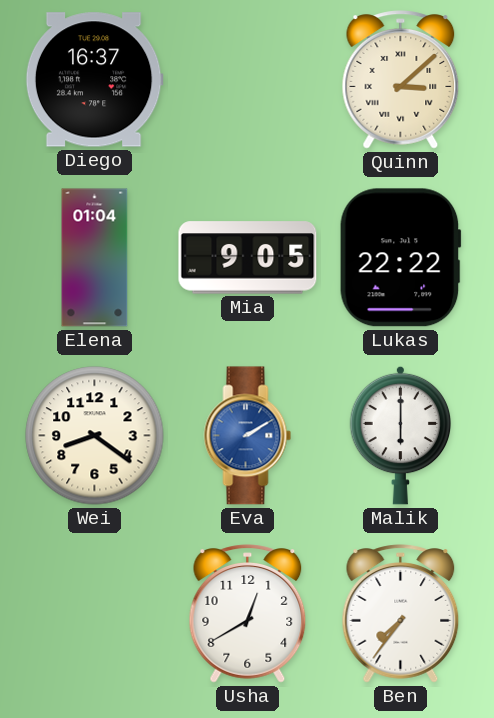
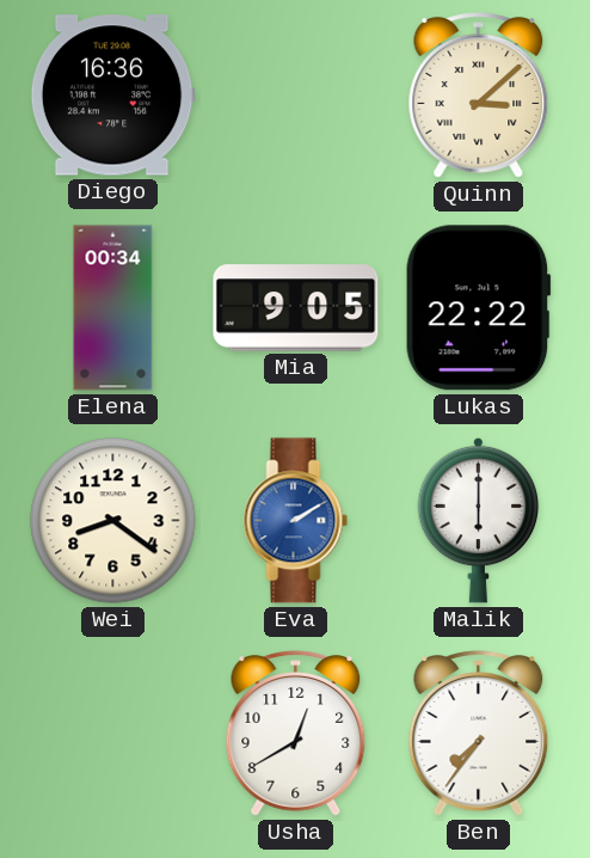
Diego: 16:37 -> 16:36
Elena: 01:04 -> 00:34
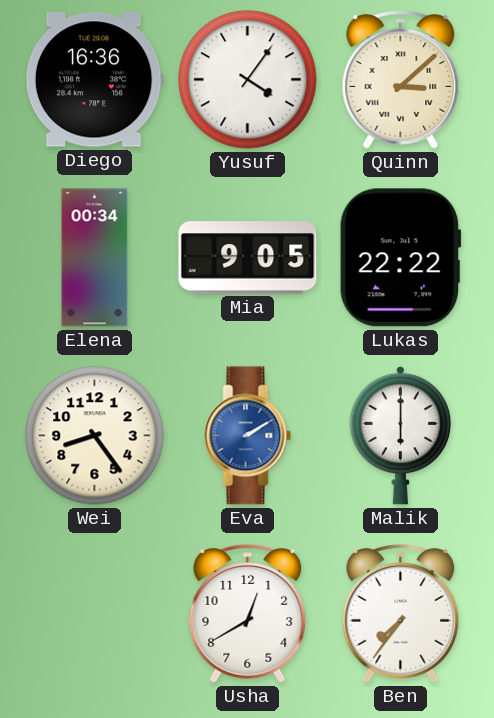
Yusuf: none -> 4:06
Wei: 8:21 -> 8:24
